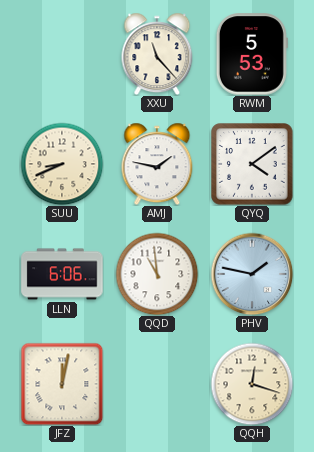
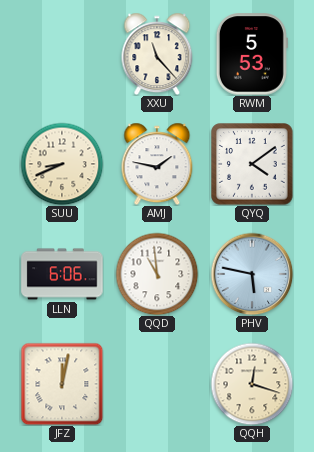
PHV: 1:47 -> 5:47
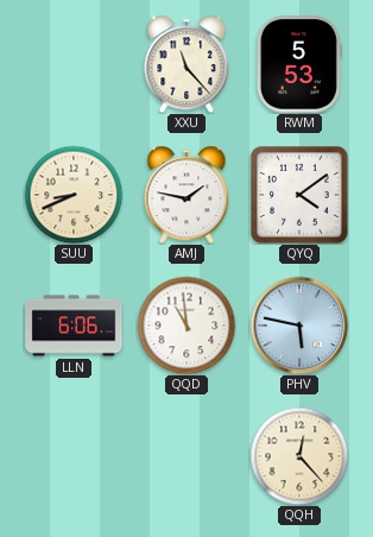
JFZ: 12:02 -> none
QQH: 12:18 -> 12:23
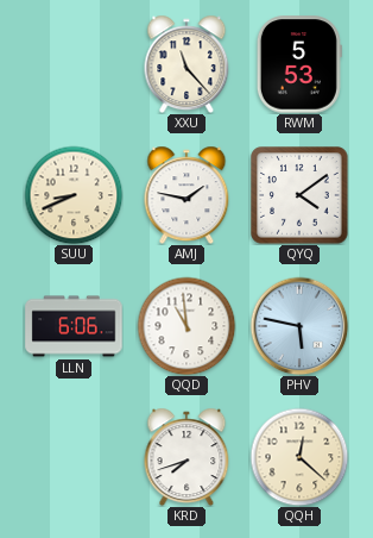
KRD: none -> 7:42
QQH: 12:23 -> 12:22
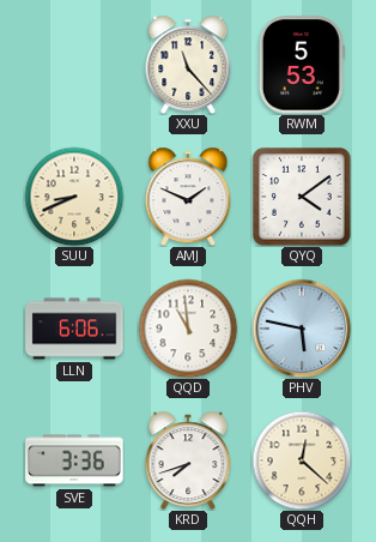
AMJ: 1:47 -> 1:49
SVE: none -> 3:36
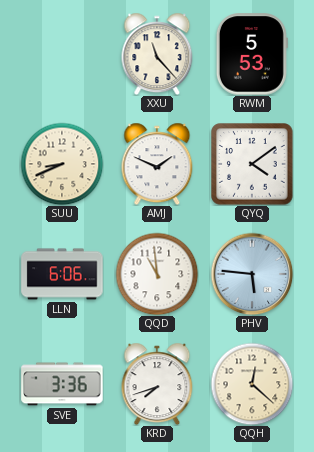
PHV: 5:47 -> 5:46
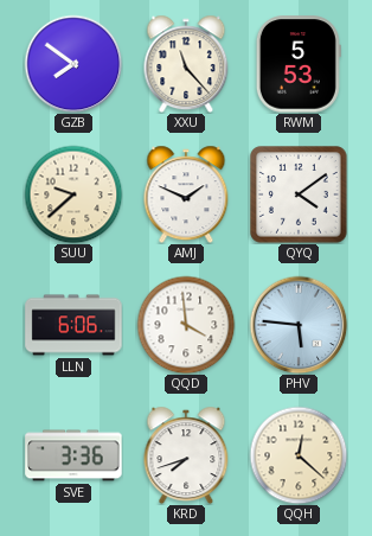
GZB: none -> 7:51
SUU: 8:41 -> 9:38
QQD: 10:59 -> 3:59
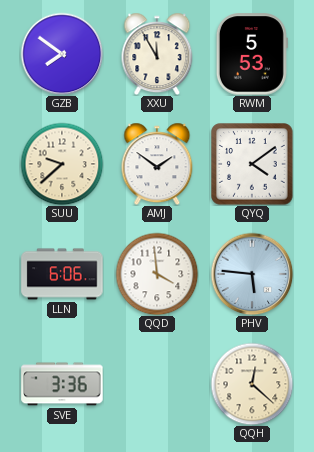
XXU: 11:23 -> 11:55
AMJ: 1:49 -> 1:51
KRD: 7:42 -> none
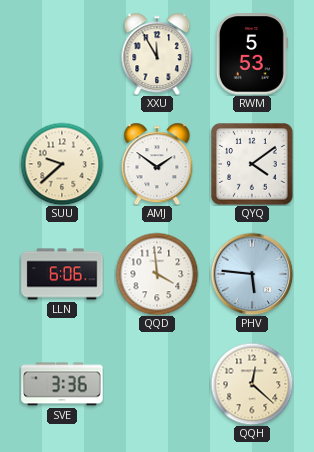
GZB: 7:51 -> none
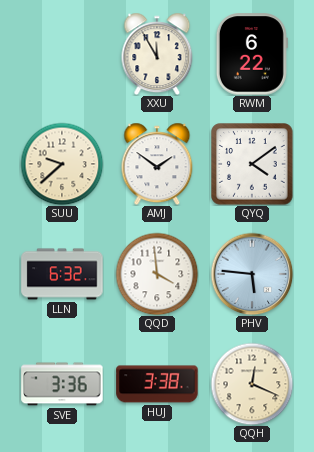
RWM: 5:53 -> 6:22
LLN: 6:06 -> 6:32
HUJ: none -> 3:38
QQH: 12:22 -> 12:19
